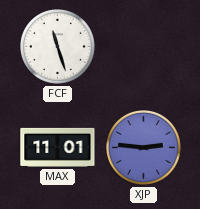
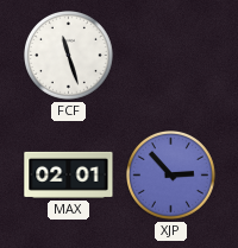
MAX: 11:01 -> 02:01
XJP: 2:46 -> 2:53
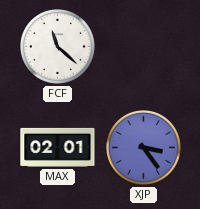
FCF: 11:27 -> 11:22
XJP: 2:53 -> 3:24
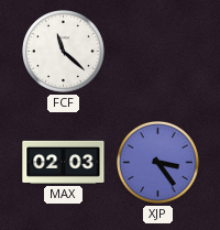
MAX: 02:01 -> 02:03
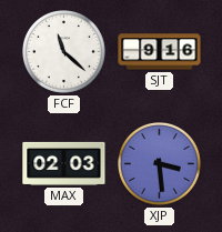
SJT: none -> 9:16
XJP: 3:24 -> 3:29
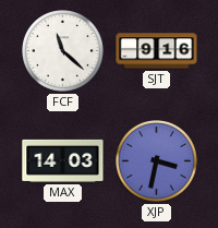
MAX: 02:03 -> 14:03
XJP: 3:29 -> 3:32
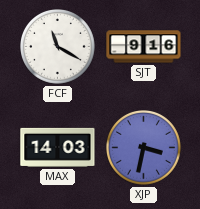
FCF: 11:22 -> 11:20
